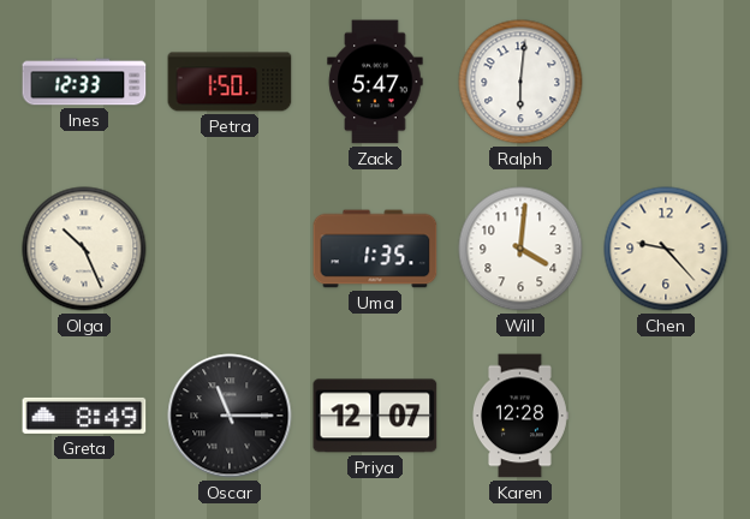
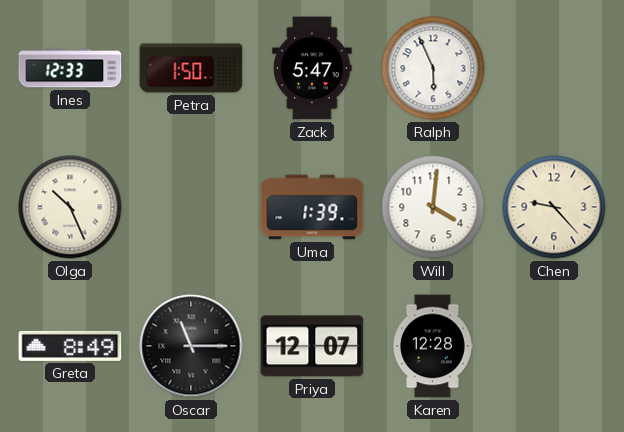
Ralph: 6:01 -> 5:56
Uma: 1:35 -> 1:39
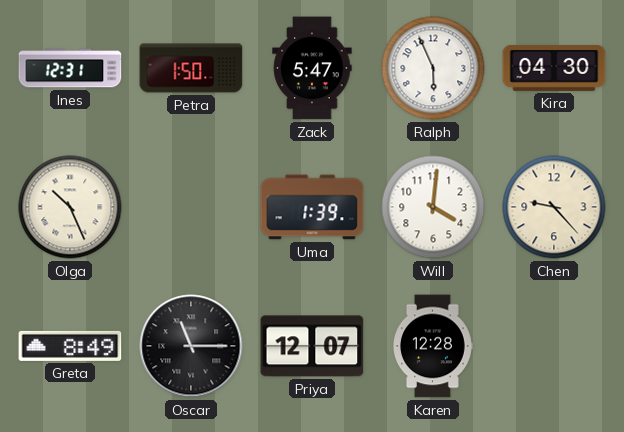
Ines: 12:33 -> 12:31
Kira: none -> 04:30
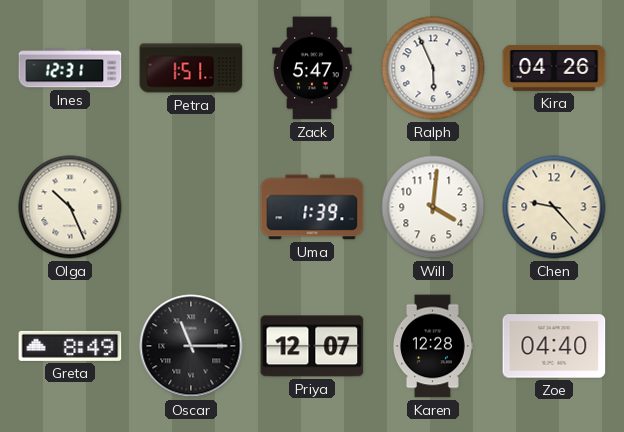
Petra: 1:50 -> 1:51
Kira: 04:30 -> 04:26
Zoe: none -> 04:40
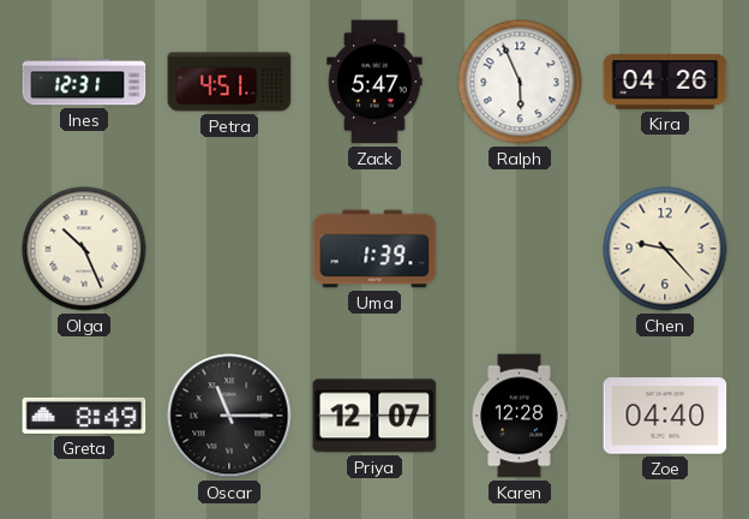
Petra: 1:51 -> 4:51
Will: 4:01 -> none
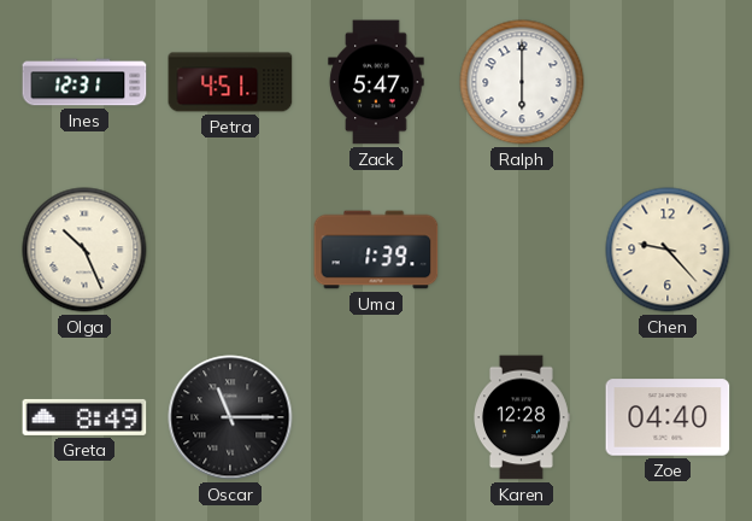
Ralph: 5:56 -> 6:00
Kira: 04:26 -> none
Priya: 12:07 -> none
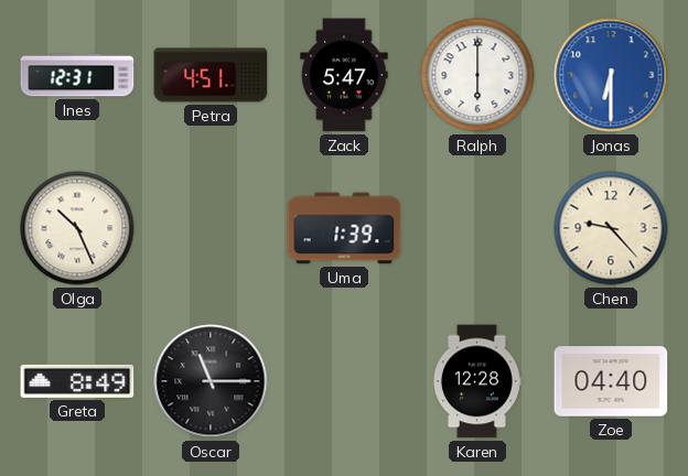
Jonas: none -> 6:30
